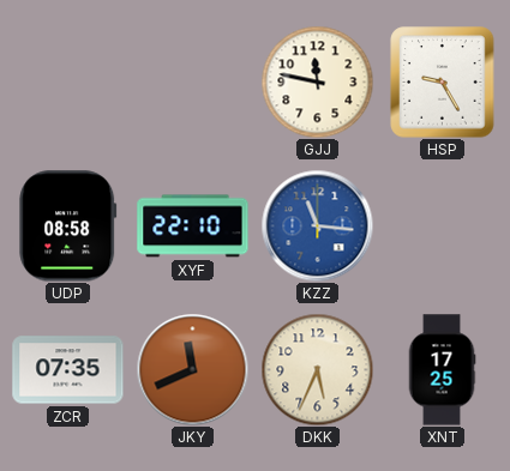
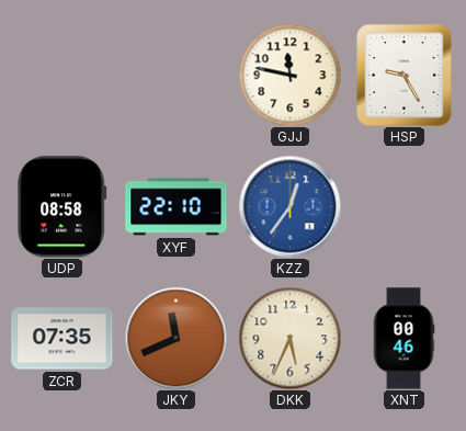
KZZ: 11:16 -> 12:36
XNT: 17:25 -> 00:46
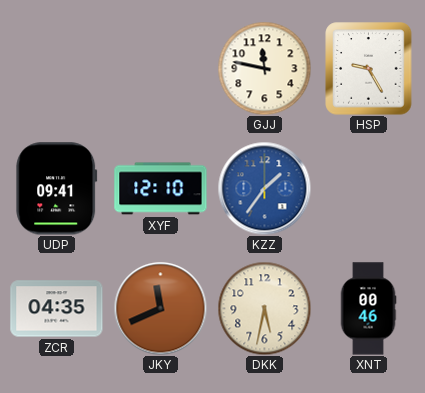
UDP: 08:58 -> 09:41
XYF: 22:10 -> 12:10
KZZ: 12:36 -> 1:36
ZCR: 07:35 -> 04:35
DKK: 5:34 -> 5:32
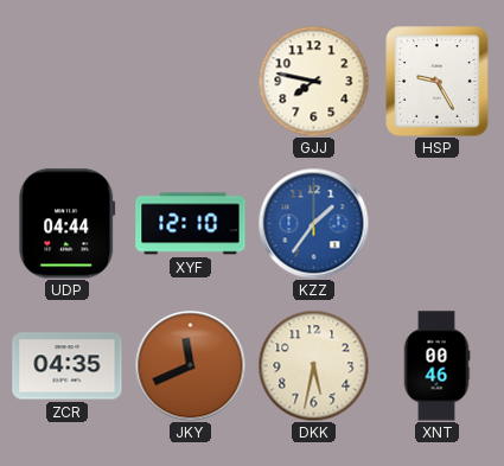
GJJ: 11:47 -> 7:47
UDP: 09:41 -> 04:44
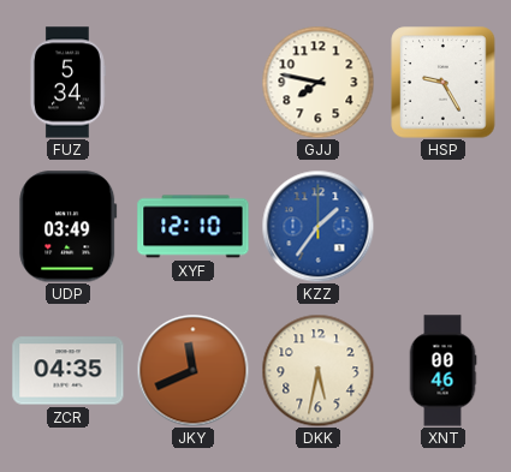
FUZ: none -> 5:34
UDP: 04:44 -> 03:49
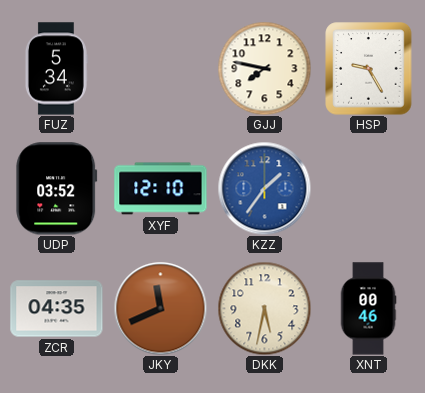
UDP: 03:49 -> 03:52
